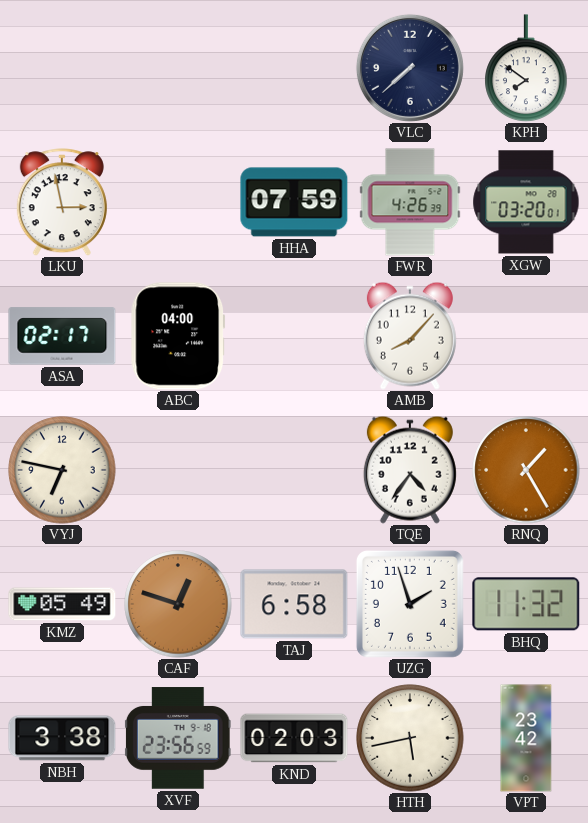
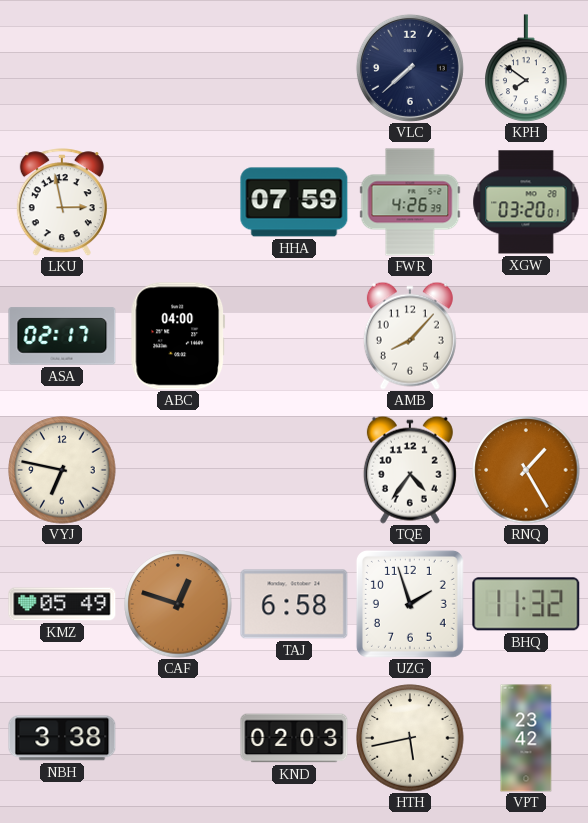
XVF: 23:56 -> none
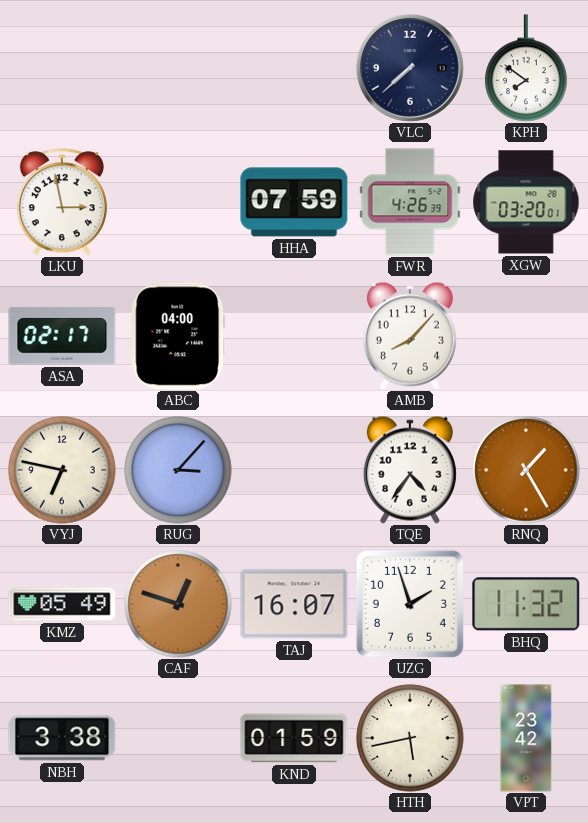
RUG: none -> 3:07
TAJ: 6:58 -> 16:07
KND: 02:03 -> 01:59
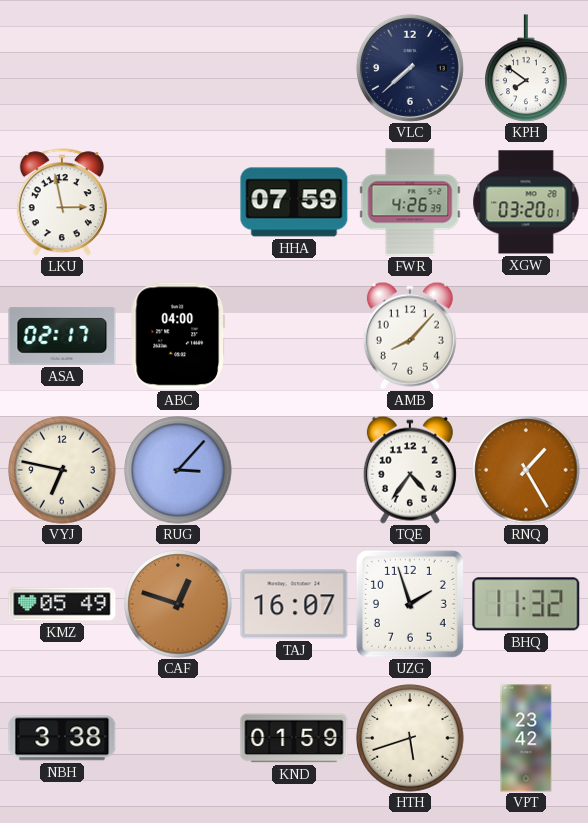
HTH: 5:43 -> 5:42
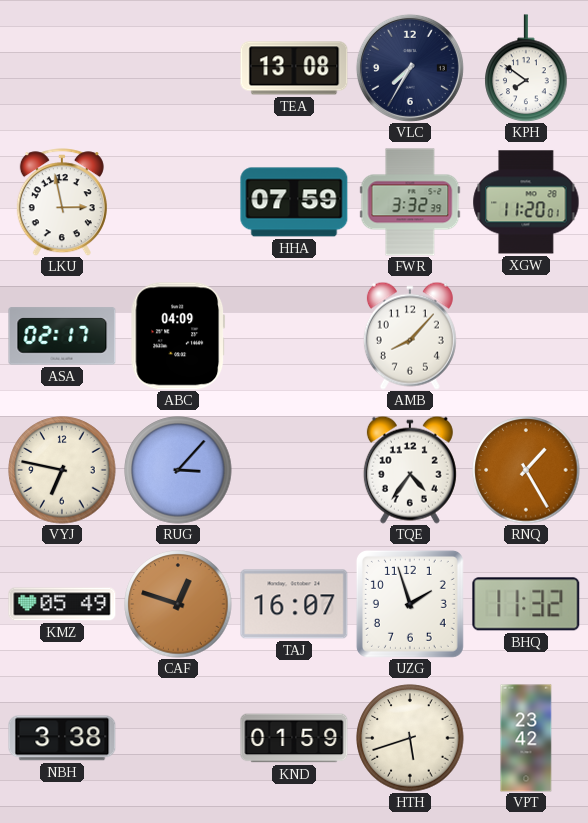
TEA: none -> 13:08
VLC: 7:38 -> 7:35
FWR: 4:26 -> 3:32
XGW: 03:20 -> 11:20
ABC: 04:00 -> 04:09
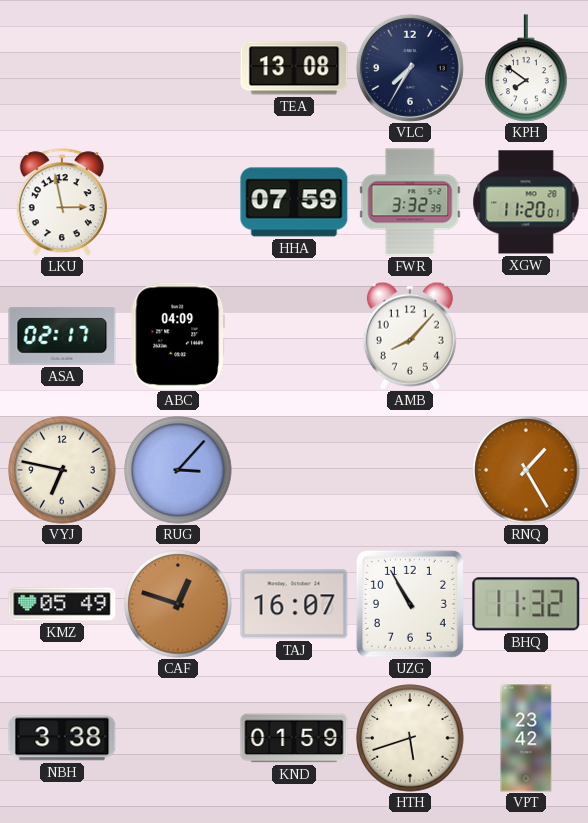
TQE: 4:36 -> none
UZG: 1:57 -> 10:55
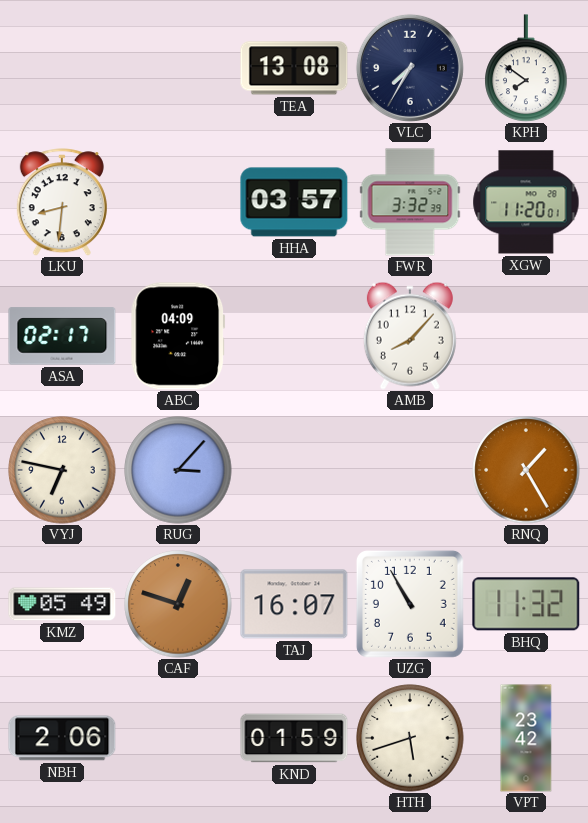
LKU: 2:58 -> 8:31
HHA: 07:59 -> 03:57
NBH: 3:38 -> 2:06
